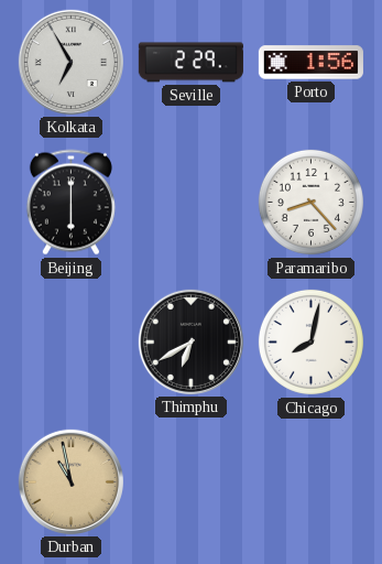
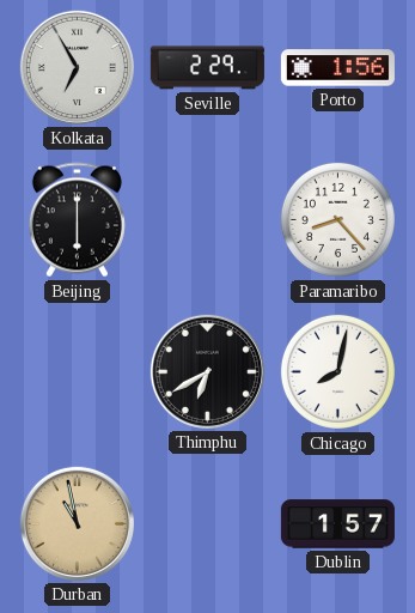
Dublin: none -> 1:57
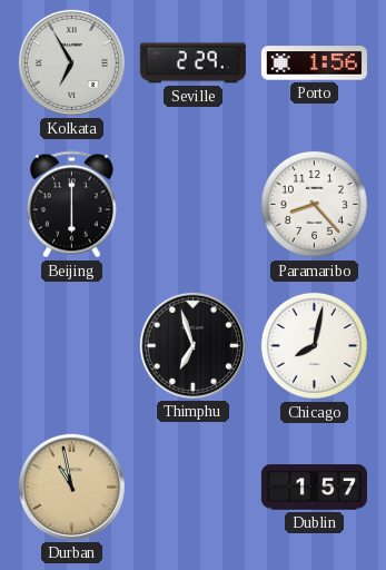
Thimphu: 6:40 -> 6:57
